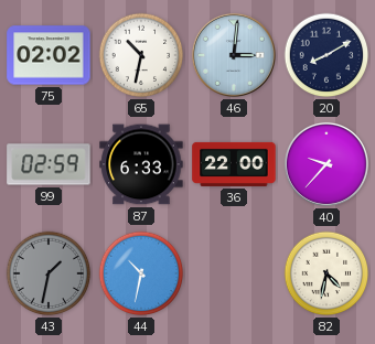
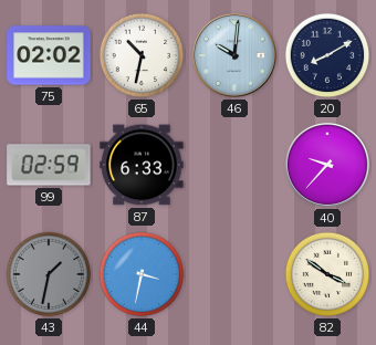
46: 3:01 -> 10:01
36: 22:00 -> none
44: 10:32 -> 3:32
82: 4:32 -> 3:51
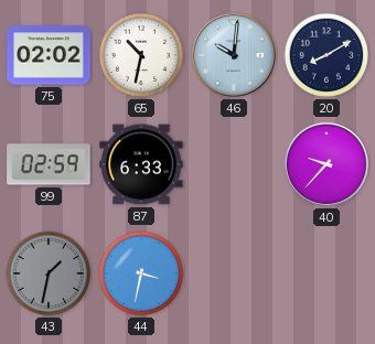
82: 3:51 -> none
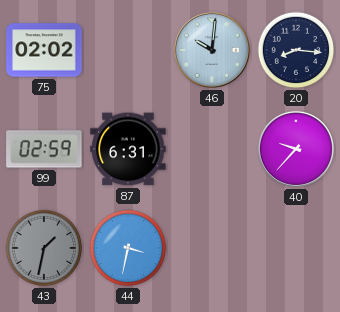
65: 10:32 -> none
20: 8:10 -> 8:16
87: 6:33 -> 6:31
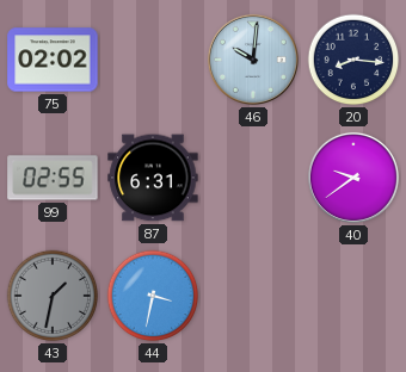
99: 02:59 -> 02:55
40: 9:37 -> 9:39
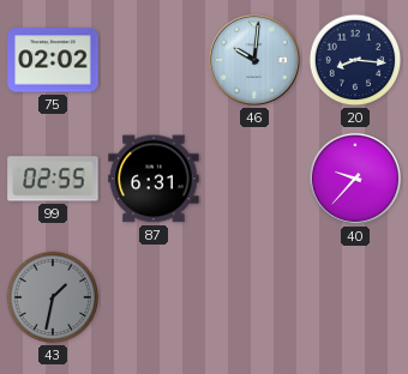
40: 9:39 -> 9:37
44: 3:32 -> none
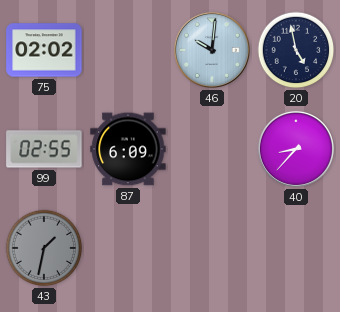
20: 8:16 -> 4:58
87: 6:31 -> 6:09
40: 9:37 -> 8:37
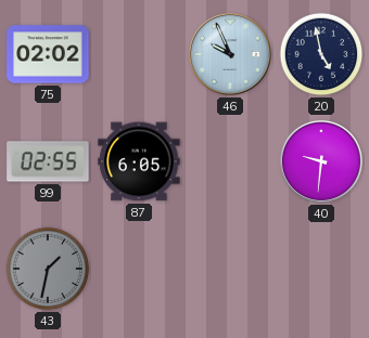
46: 10:01 -> 9:56
87: 6:09 -> 6:05
40: 8:37 -> 9:31
